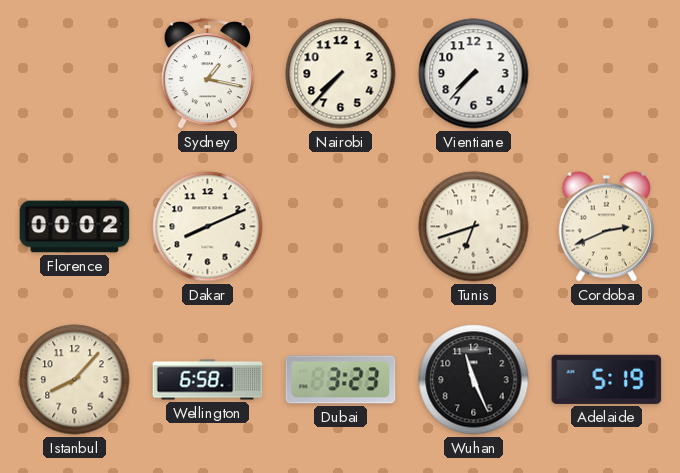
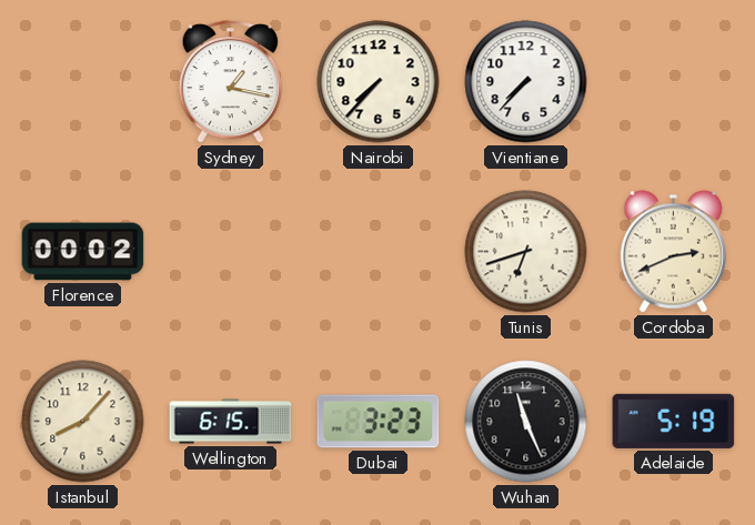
Dakar: 8:11 -> none
Wellington: 6:58 -> 6:15
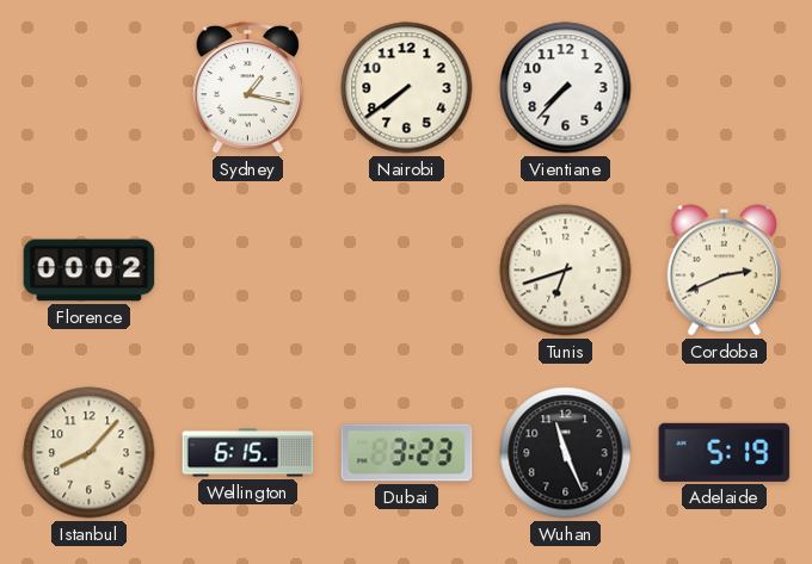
Nairobi: 7:37 -> 7:39
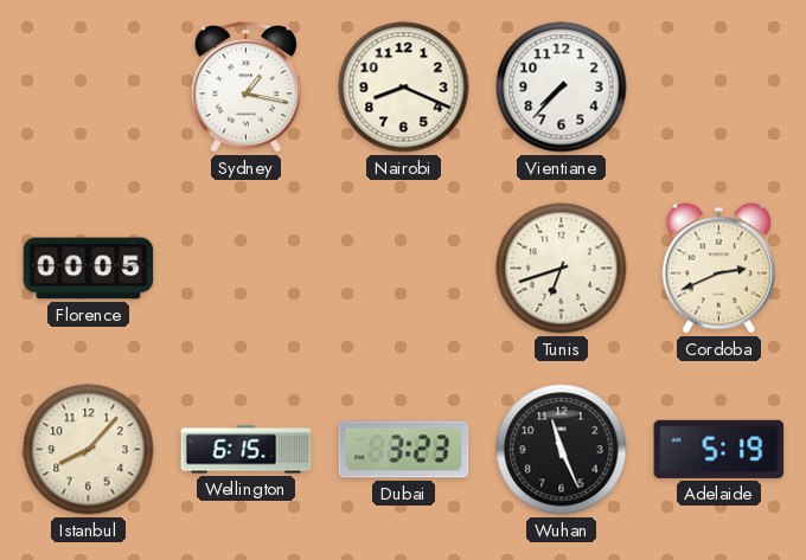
Nairobi: 7:39 -> 8:19
Florence: 00:02 -> 00:05
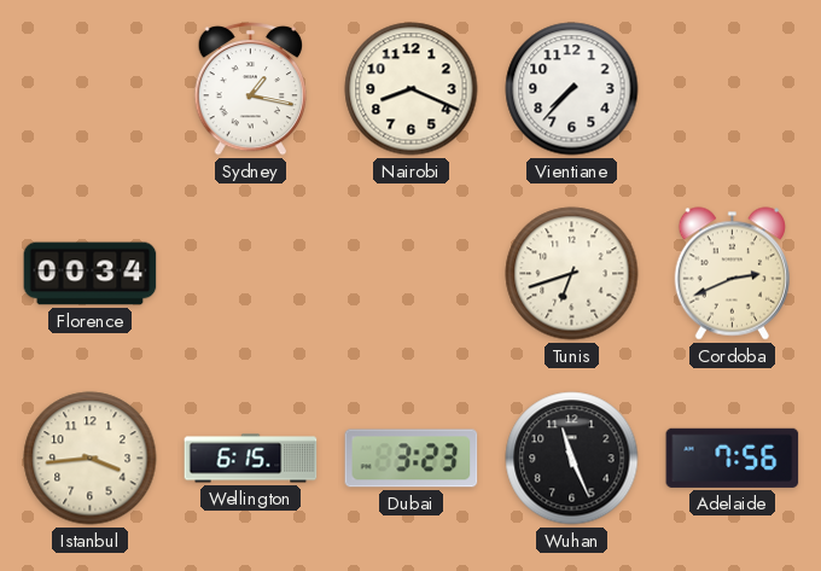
Florence: 00:05 -> 00:34
Istanbul: 8:07 -> 3:44
Adelaide: 5:19 -> 7:56
